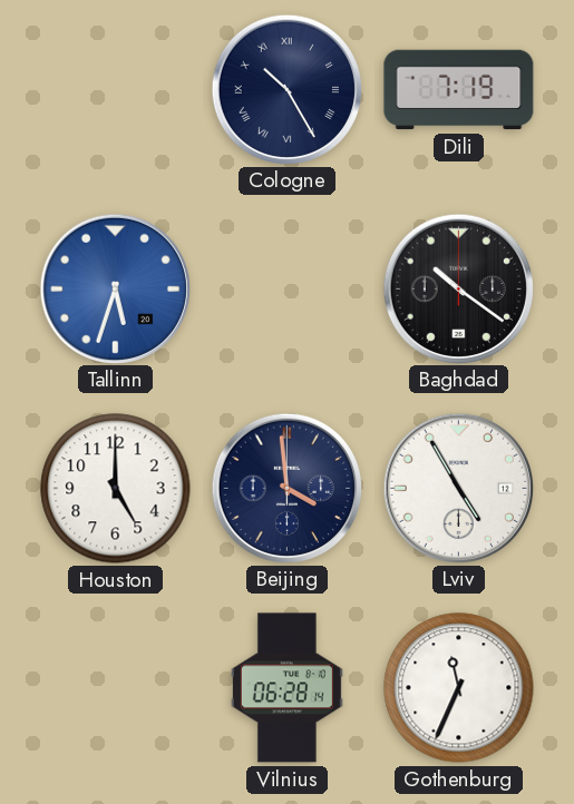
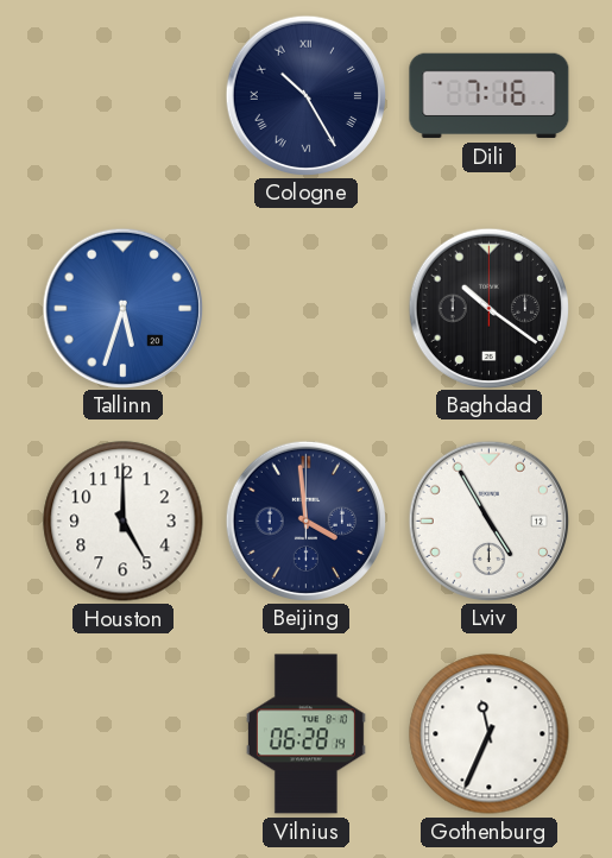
Dili: 7:19 -> 7:16
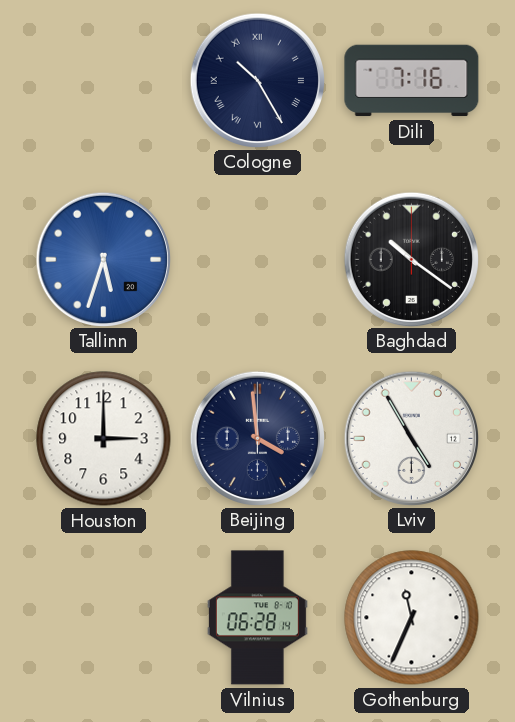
Houston: 5:00 -> 3:00
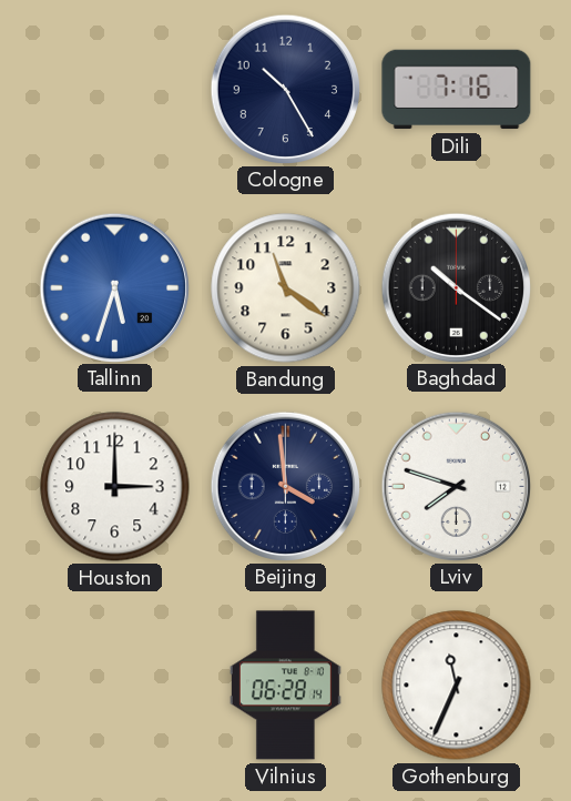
Cologne numerals: Roman -> Arabic
Bandung: none -> 11:21
Lviv: 4:55 -> 7:48
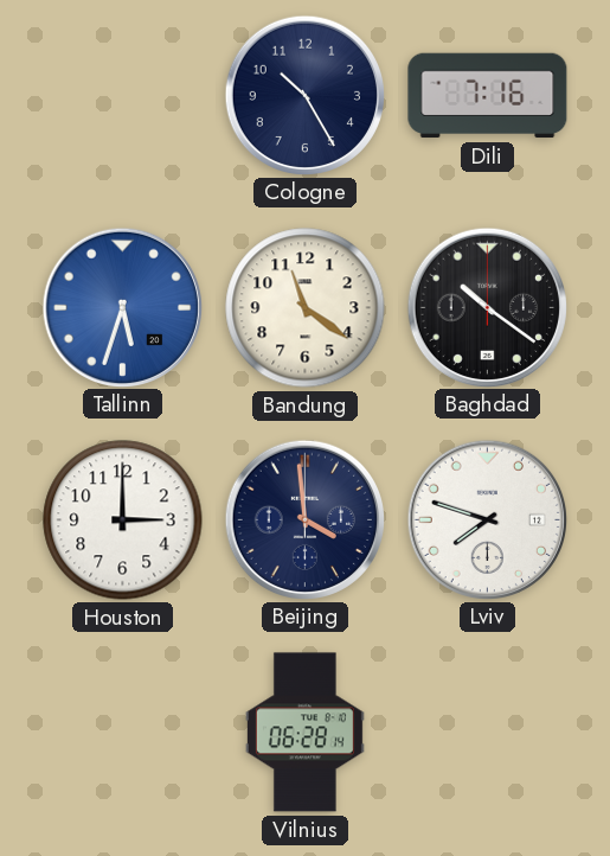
Gothenburg: 11:34 -> none
